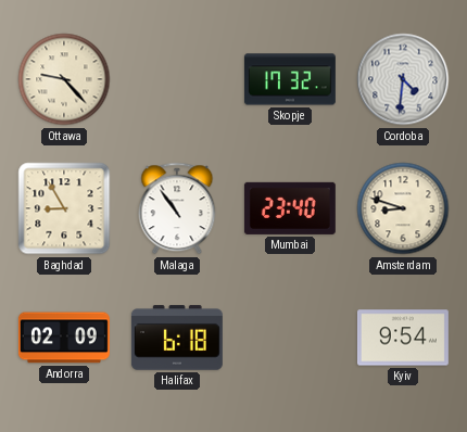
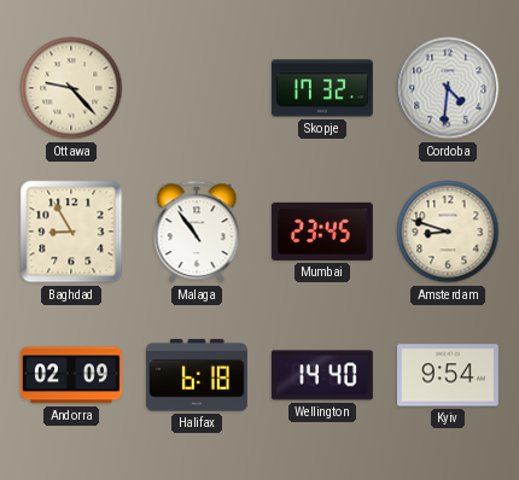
Mumbai: 23:40 -> 23:45
Wellington: none -> 14:40
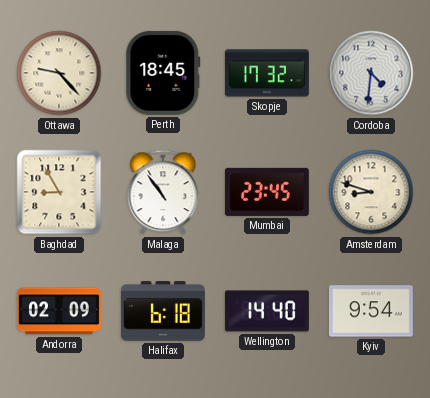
Perth: none -> 18:45
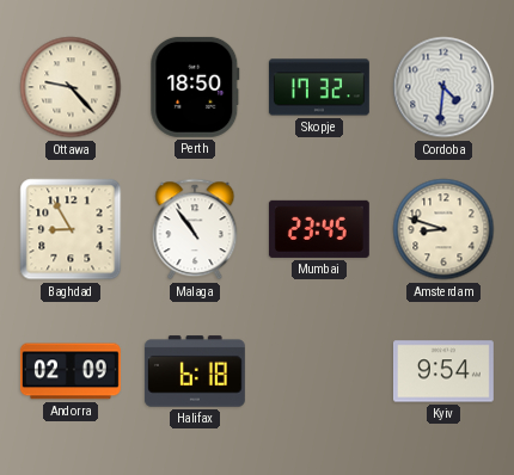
Perth: 18:45 -> 18:50
Wellington: 14:40 -> none
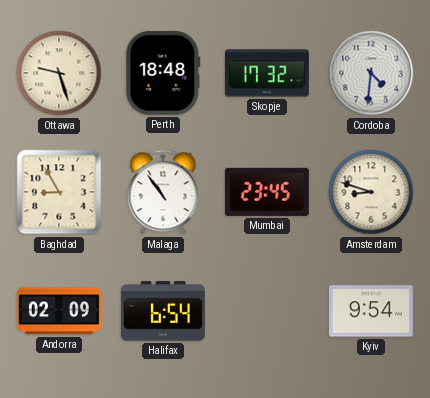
Ottawa: 9:23 -> 9:27
Perth: 18:50 -> 18:48
Halifax: 6:18 -> 6:54
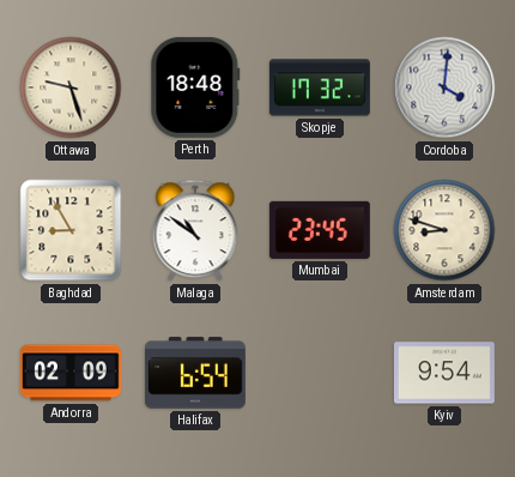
Cordoba: 4:31 -> 4:01
Malaga: 10:54 -> 10:51
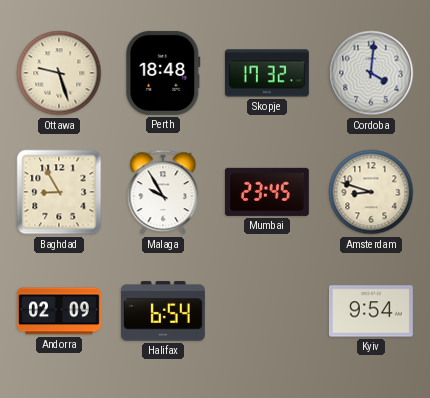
Malaga: 10:51 -> 9:55
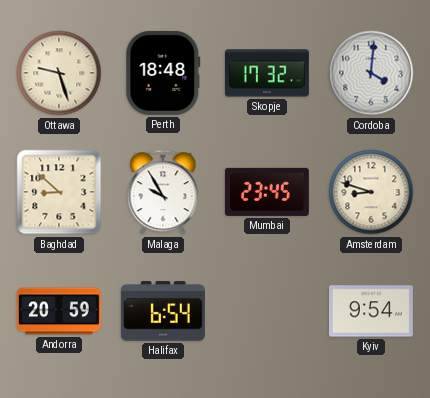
Baghdad: 8:55 -> 8:52
Andorra: 02:09 -> 20:59
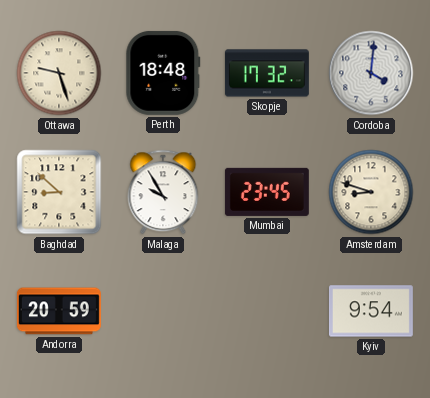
Halifax: 6:54 -> none
